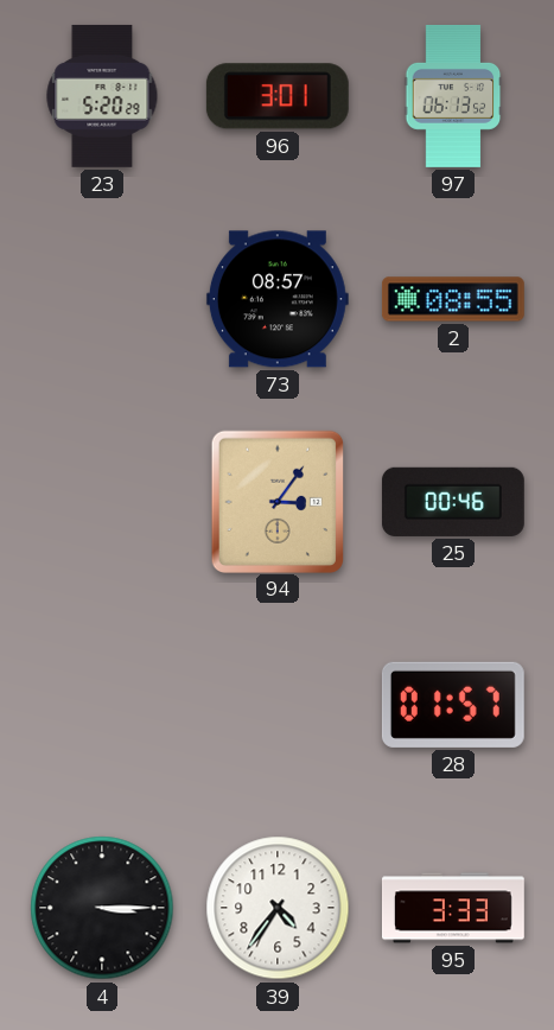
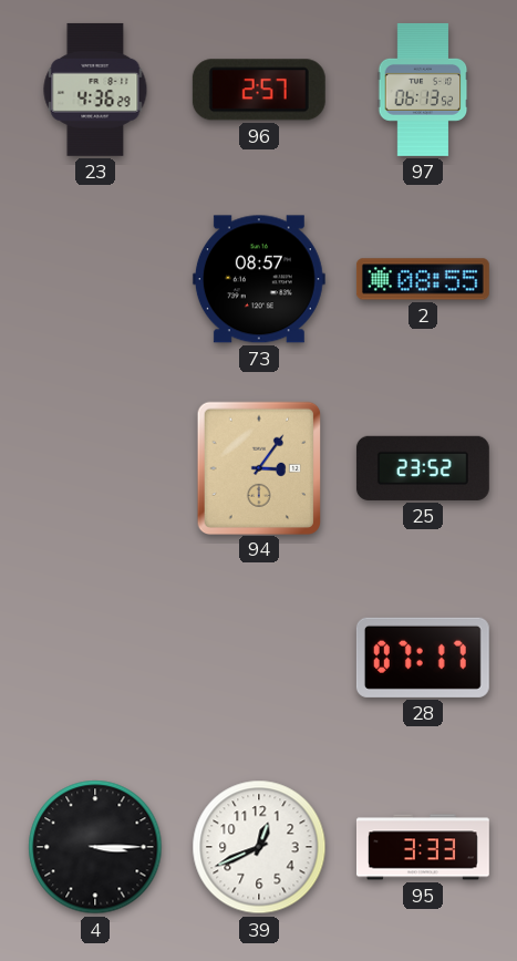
23: 5:20 -> 4:36
96: 3:01 -> 2:57
25: 00:46 -> 23:52
28: 01:57 -> 07:17
39: 4:36 -> 12:41
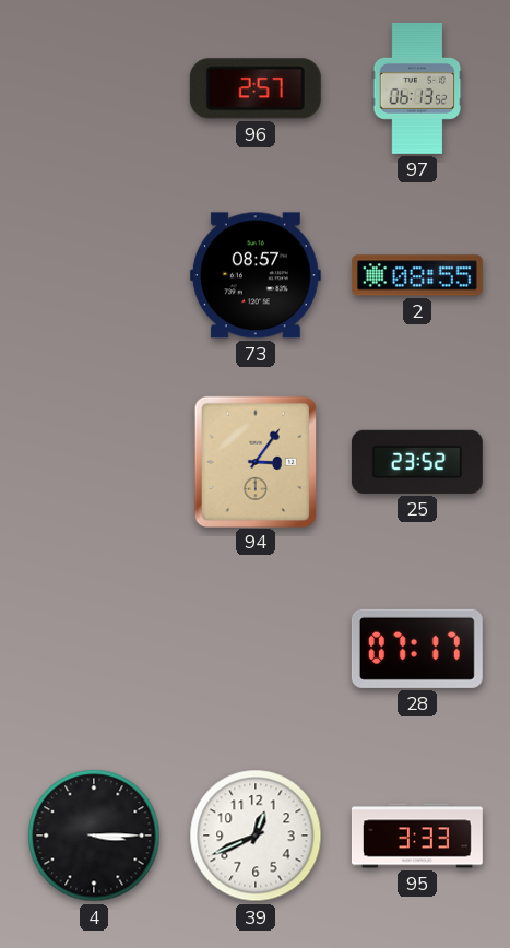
23: 4:36 -> none
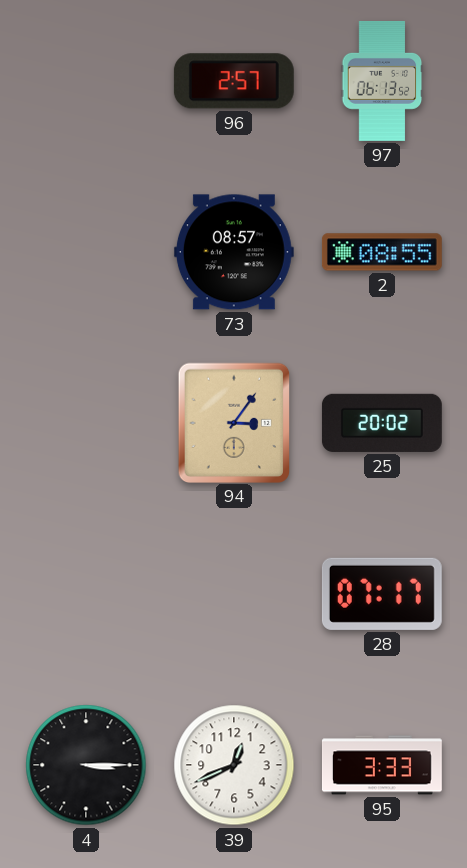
25: 23:52 -> 20:02
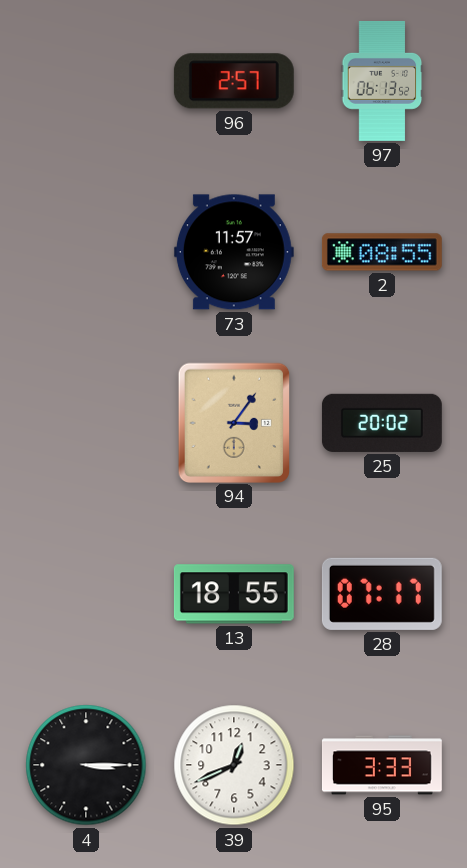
73: 08:57 -> 11:57
13: none -> 18:55
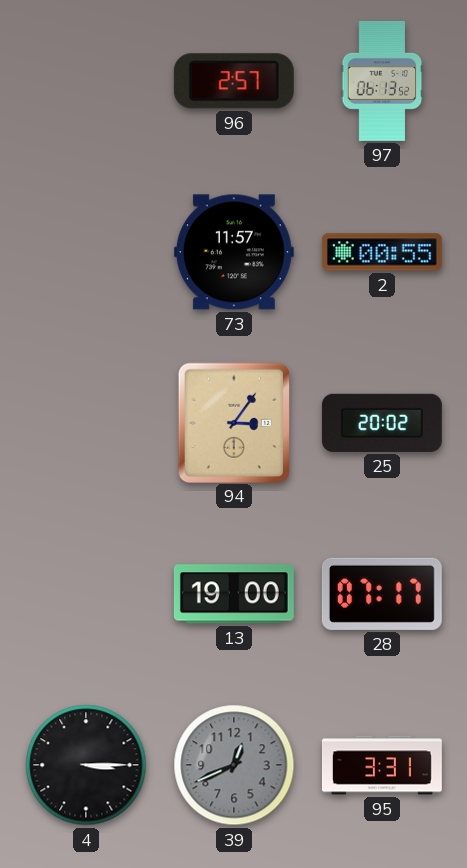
2: 08:55 -> 00:55
13: 18:55 -> 19:00
39 dial: white -> grey
95: 3:33 -> 3:31
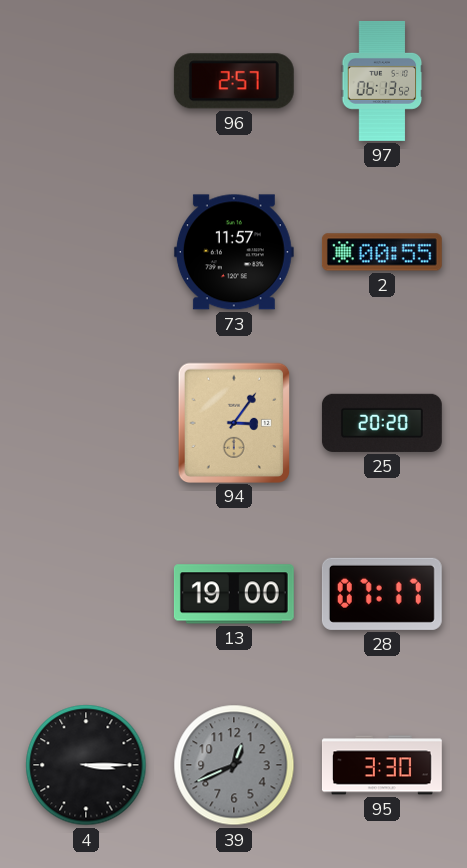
25: 20:02 -> 20:20
95: 3:31 -> 3:30
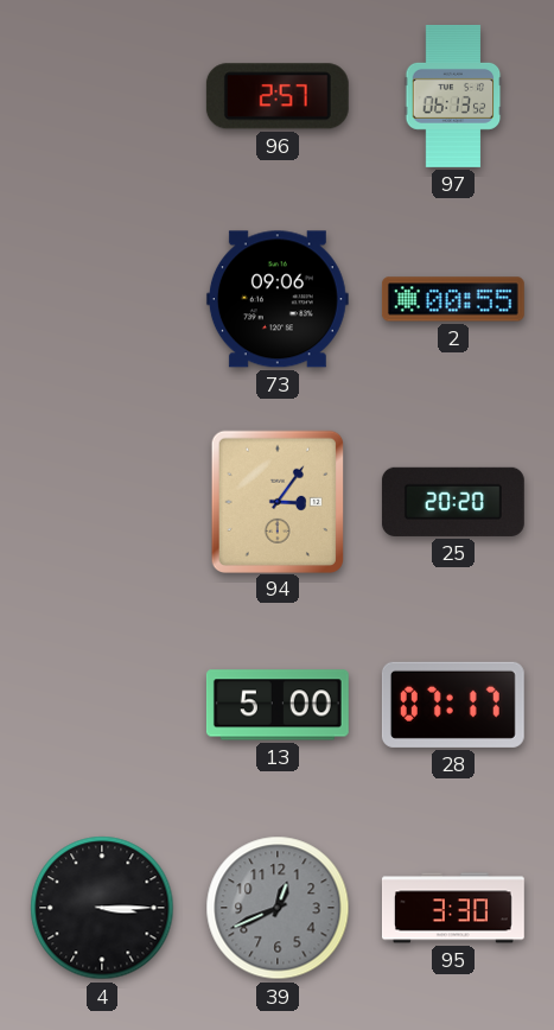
73: 11:57 -> 09:06
13: 19:00 -> 5:00
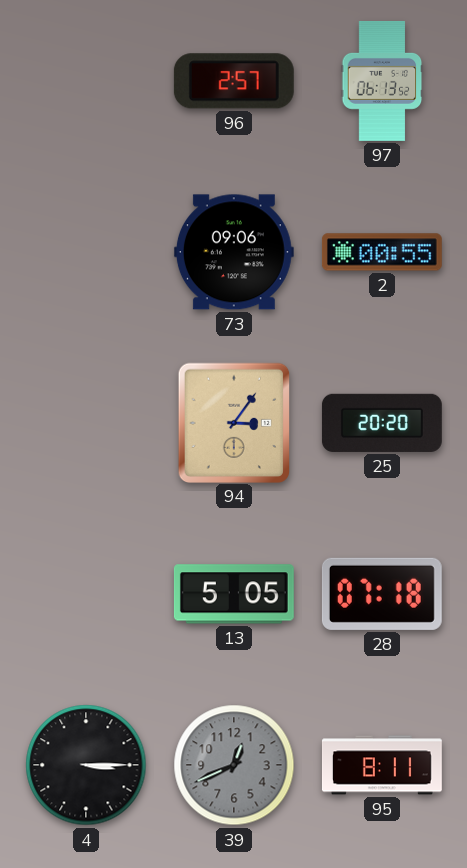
13: 5:00 -> 5:05
28: 07:17 -> 07:18
95: 3:30 -> 8:11
